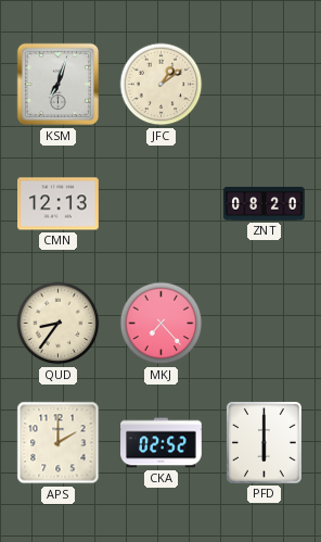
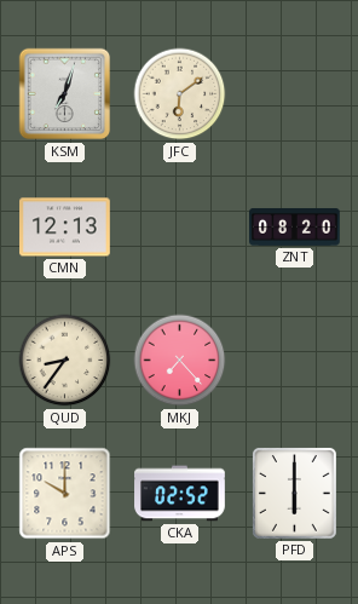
JFC: 1:09 -> 6:09
APS: 2:00 -> 10:00
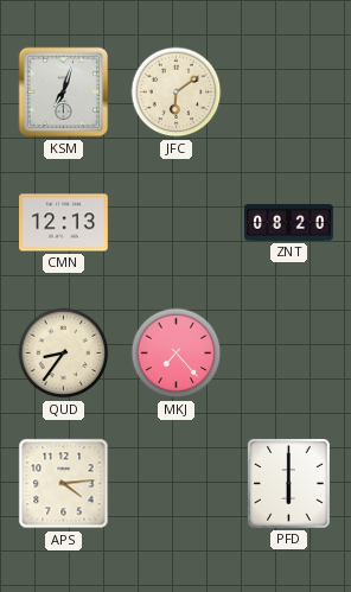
APS: 10:00 -> 4:14
CKA: 02:52 -> none
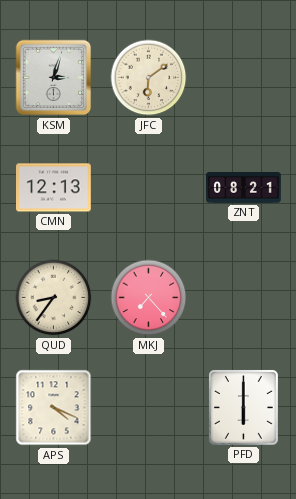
KSM: 7:03 -> 3:03
ZNT: 08:20 -> 08:21
APS: 4:14 -> 4:19
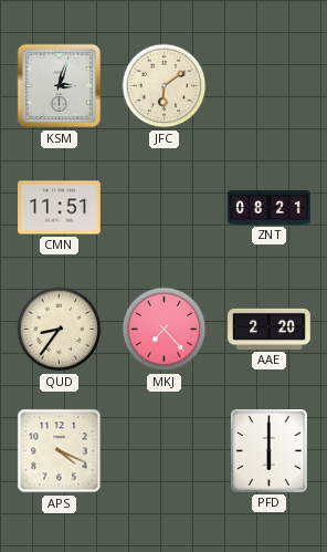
CMN: 12:13 -> 11:51
AAE: none -> 2:20
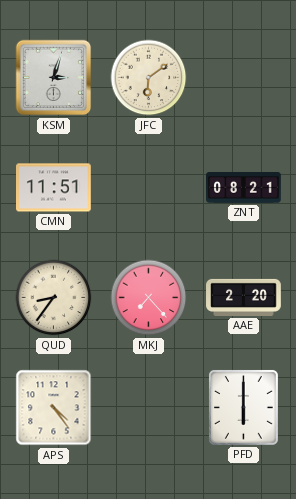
APS: 4:19 -> 4:24
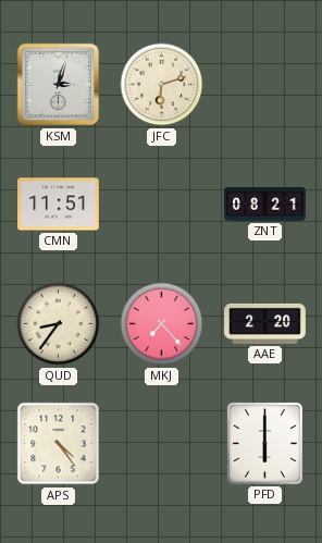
JFC: 6:09 -> 6:12
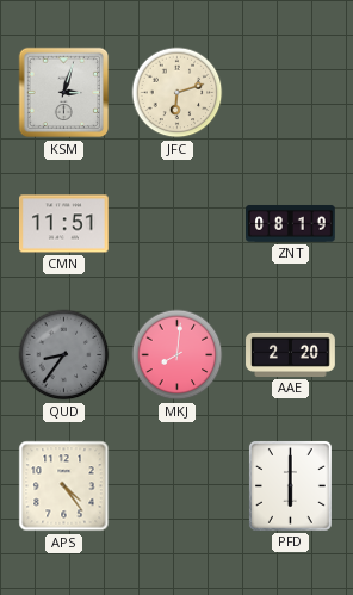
ZNT: 08:21 -> 08:19
QUD dial: cream -> grey
MKJ: 7:23 -> 8:01
